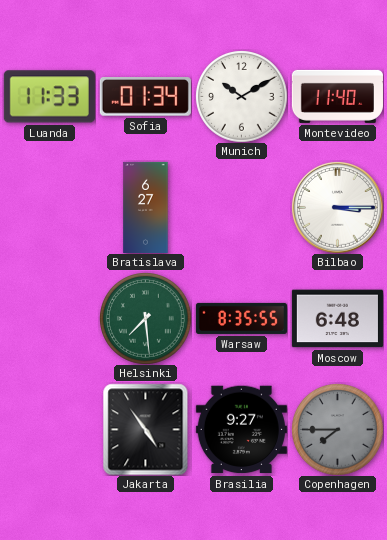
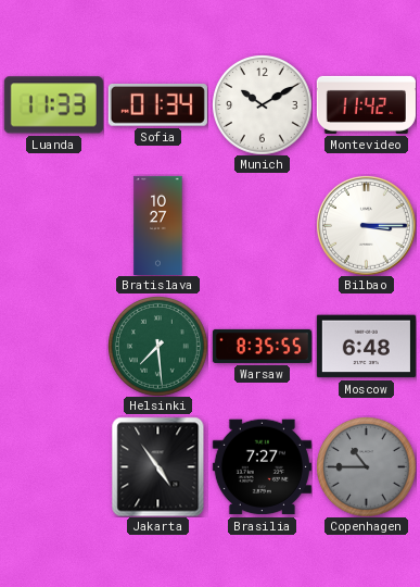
Montevideo: 11:40 -> 11:42
Bratislava: 6:27 -> 10:27
Brasilia: 9:27 -> 7:27
Copenhagen: 7:45 -> 10:45
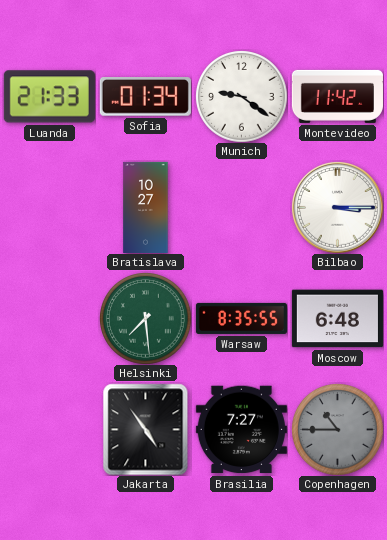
Luanda: 11:33 -> 21:33
Munich: 10:10 -> 9:21
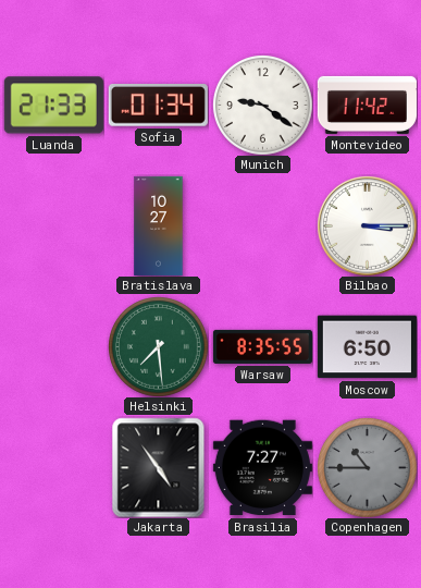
Moscow: 6:48 -> 6:50
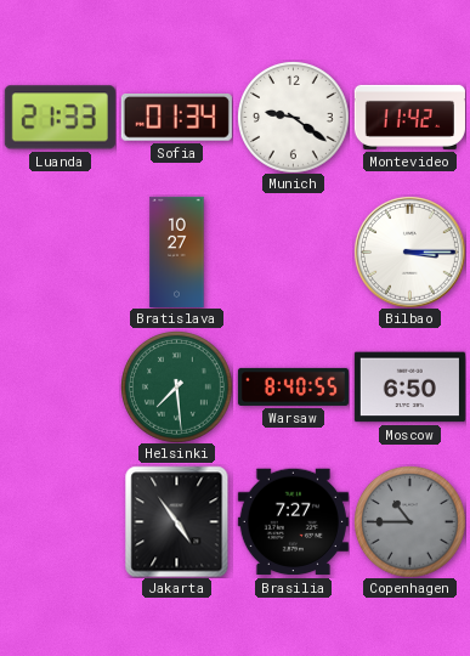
Warsaw: 8:35 -> 8:40
